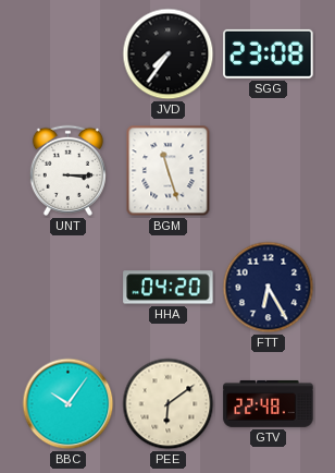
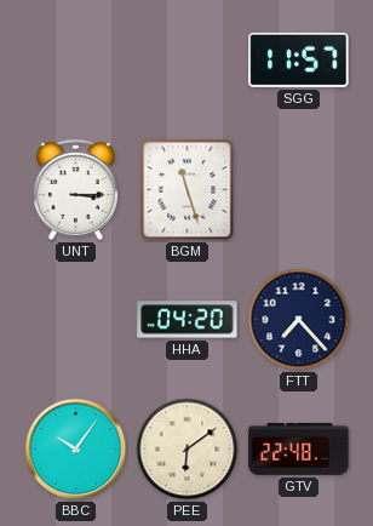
JVD: 7:36 -> none
SGG: 23:08 -> 11:57
FTT: 6:25 -> 7:23
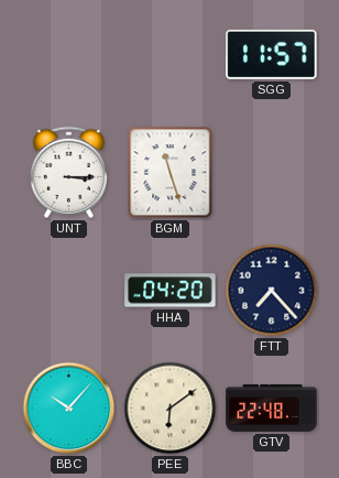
BBC: 10:06 -> 10:07
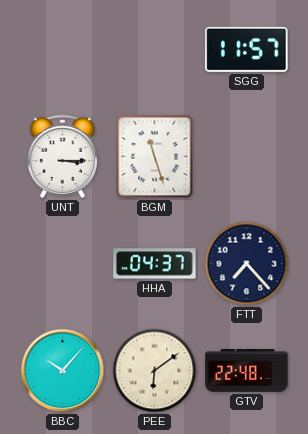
HHA: 04:20 -> 04:37
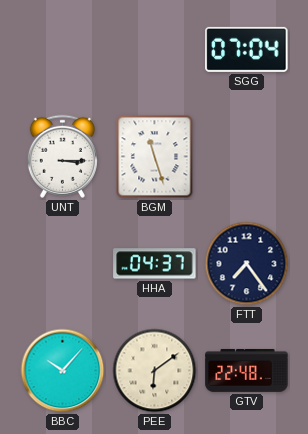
SGG: 11:57 -> 07:04
FTT: 7:23 -> 7:24
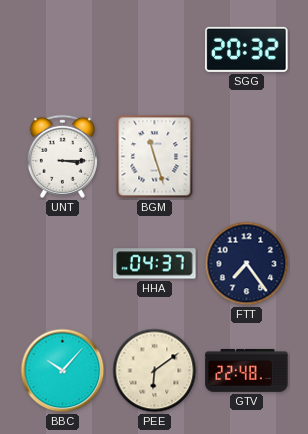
SGG: 07:04 -> 20:32
